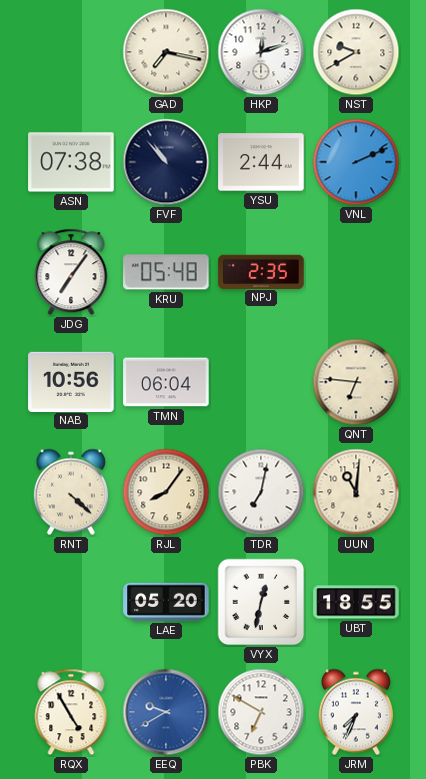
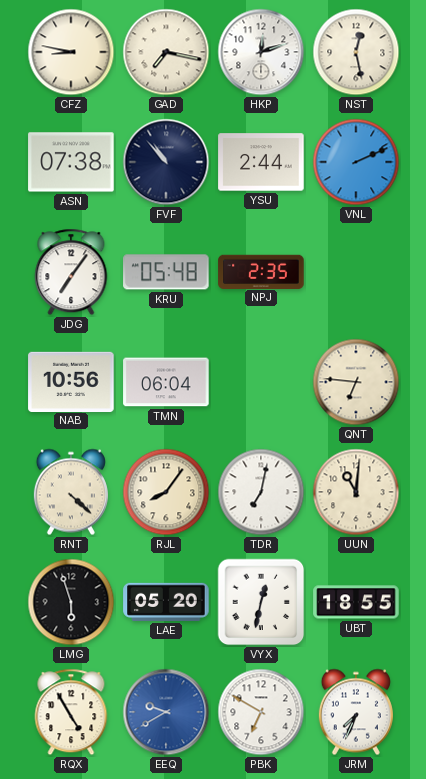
CFZ: none -> 8:47
NST: 9:40 -> 12:28
LMG: none -> 5:57
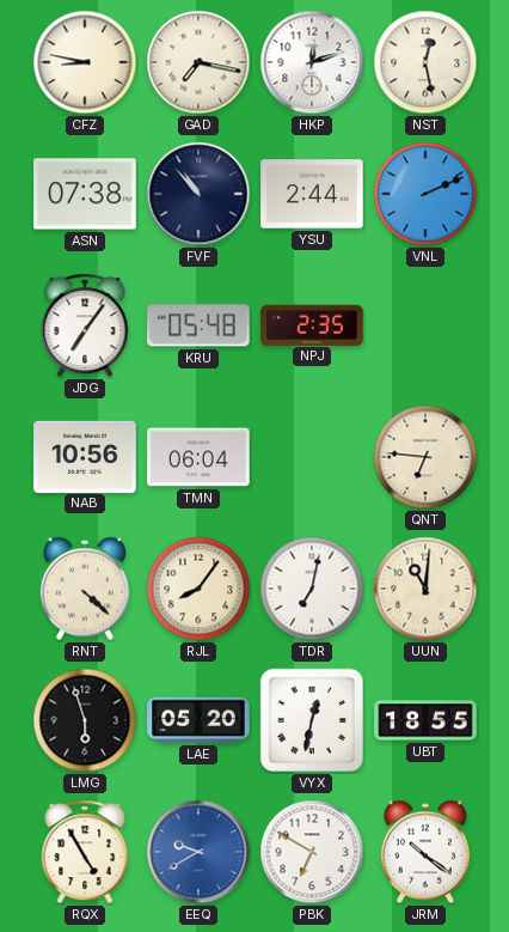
JRM: 7:34 -> 10:21
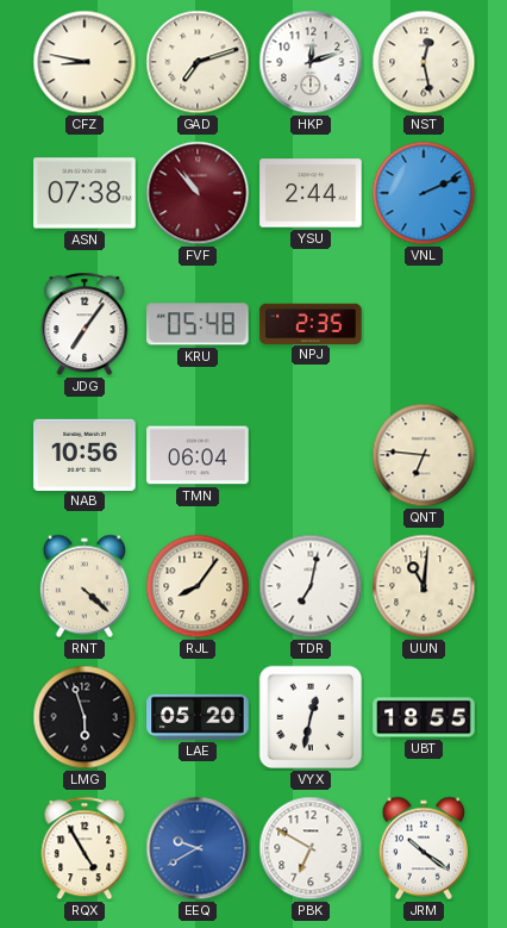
GAD: 7:17 -> 7:12
FVF dial: navy -> burgundy
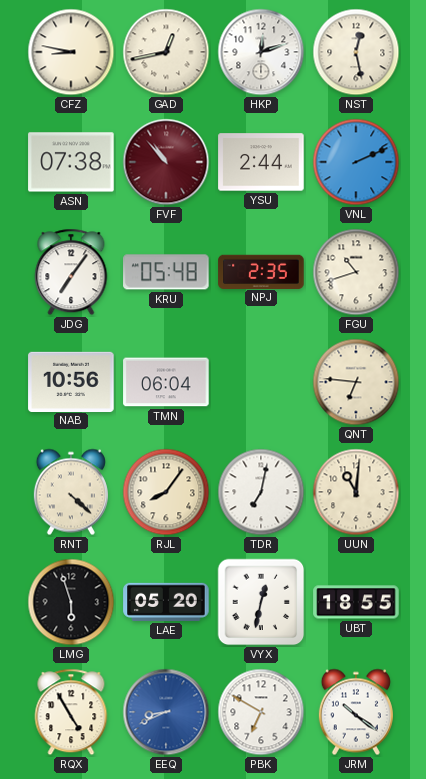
GAD: 7:12 -> 12:43
FGU: none -> 10:42
EEQ: 9:40 -> 8:41
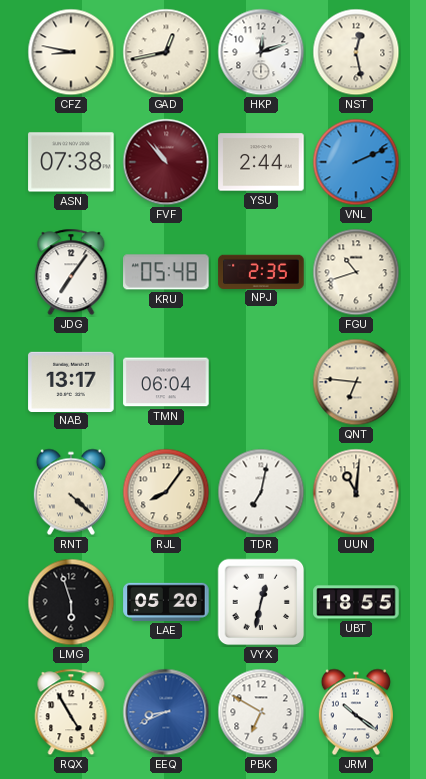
NAB: 10:56 -> 13:17
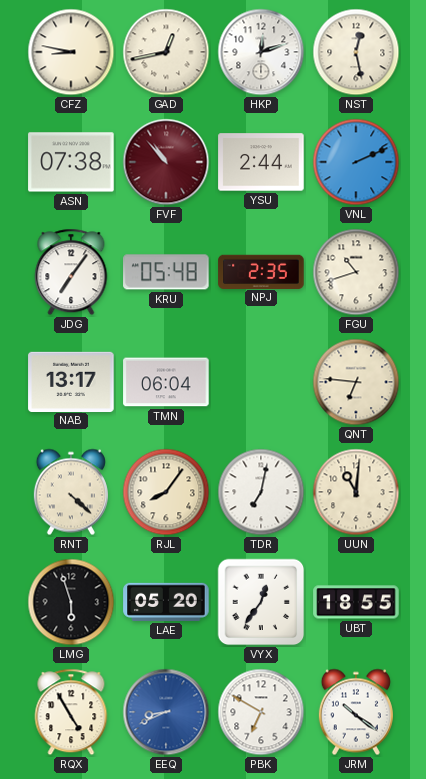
VYX: 12:32 -> 12:36
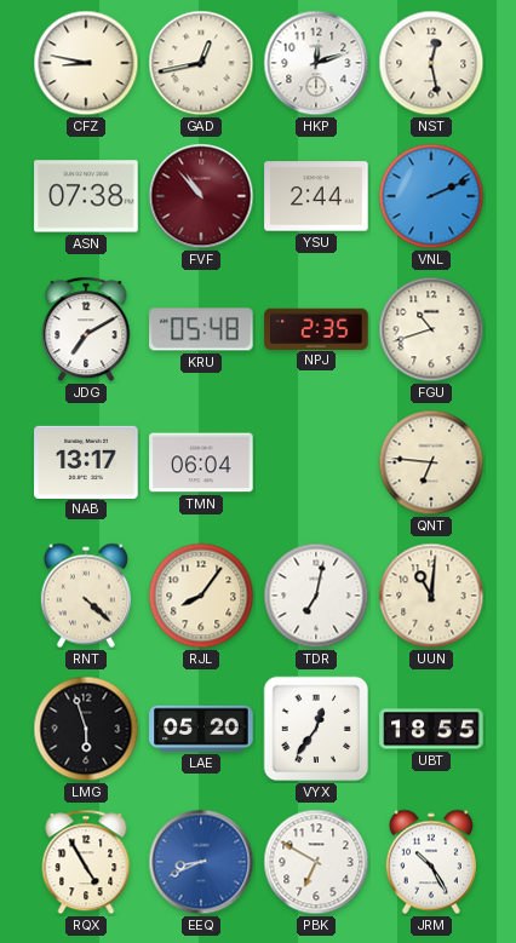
JDG: 7:06 -> 7:10
JRM: 10:21 -> 10:25
